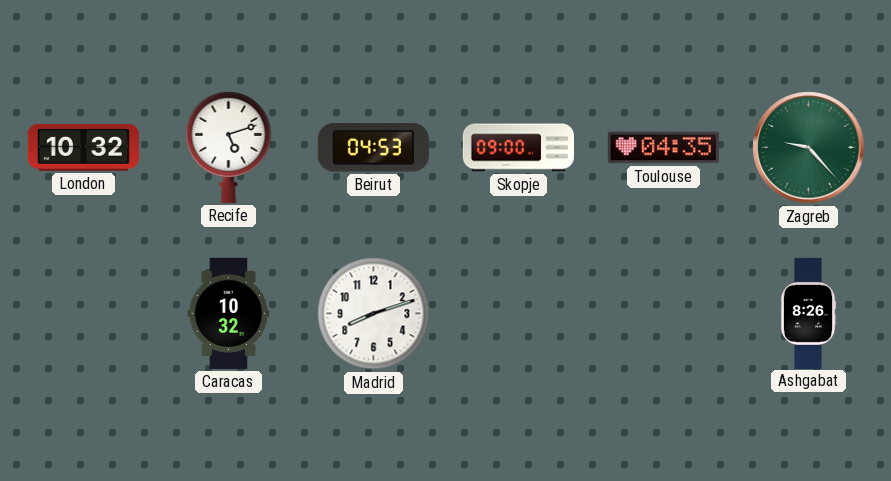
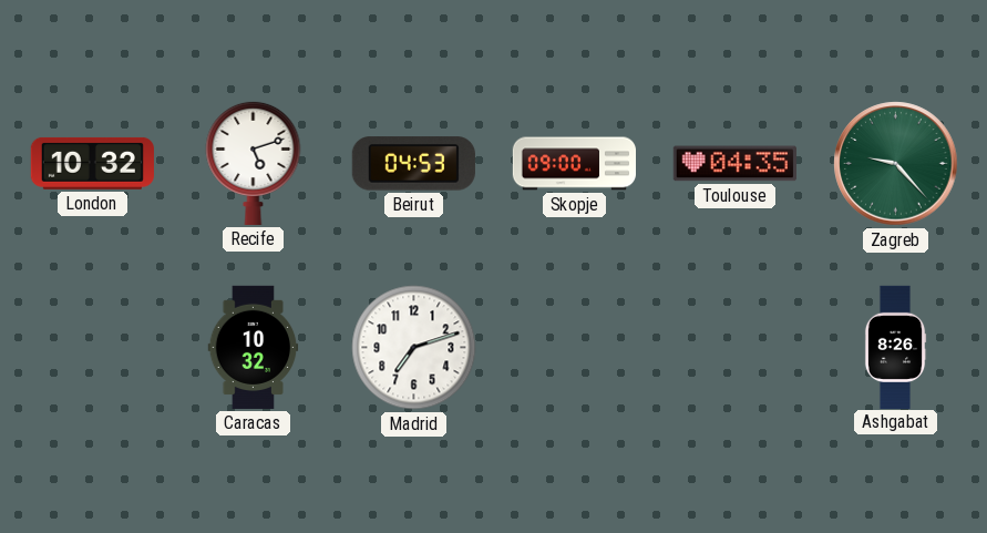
Madrid: 8:12 -> 7:12
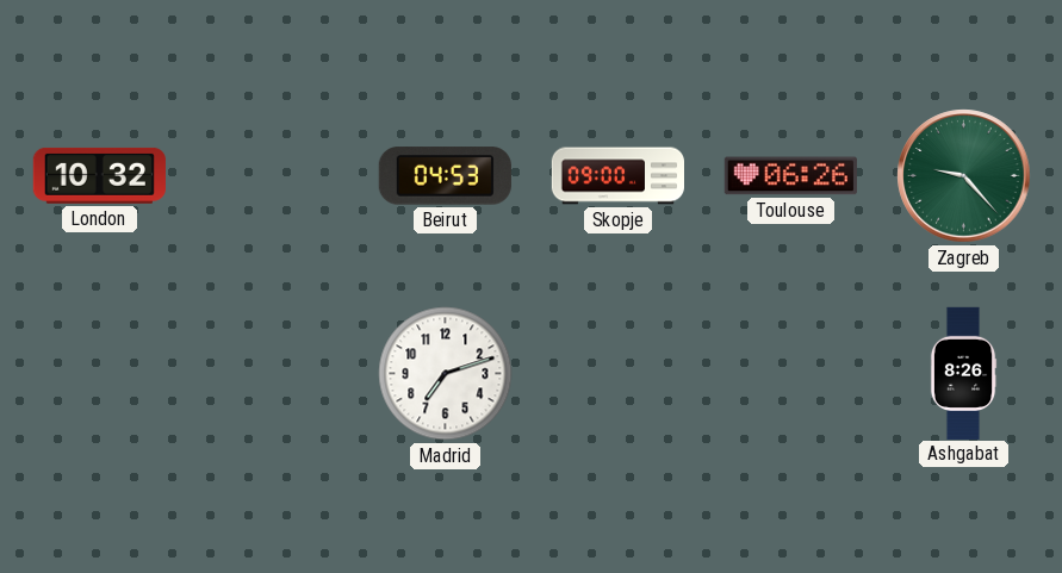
Recife: 5:12 -> none
Toulouse: 04:35 -> 06:26
Caracas: 10:32 -> none
